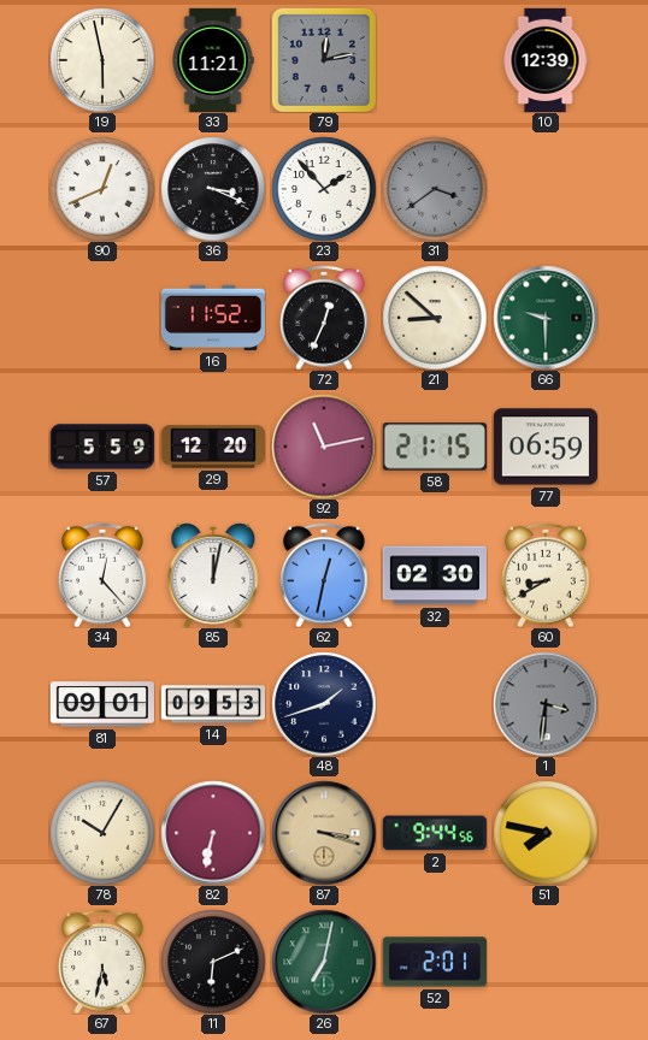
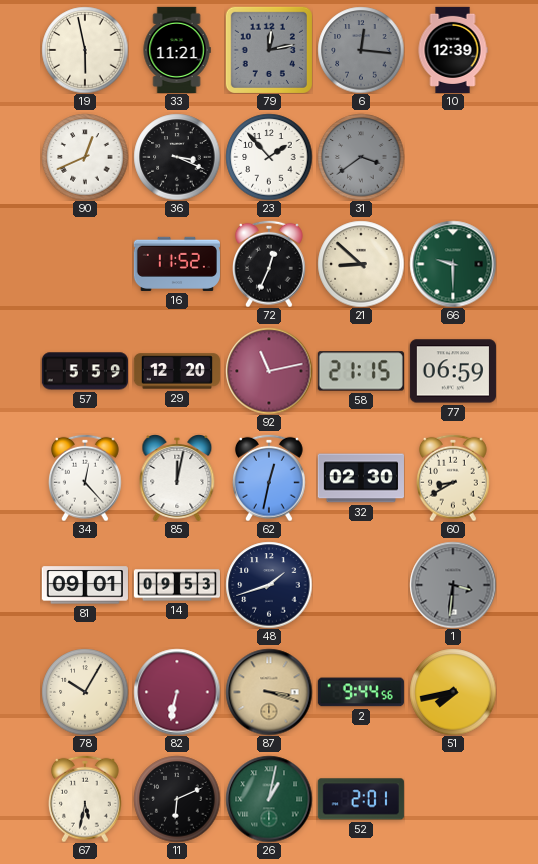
6: none -> 12:16
51: 7:47 -> 7:43
26: 7:02 -> 1:02
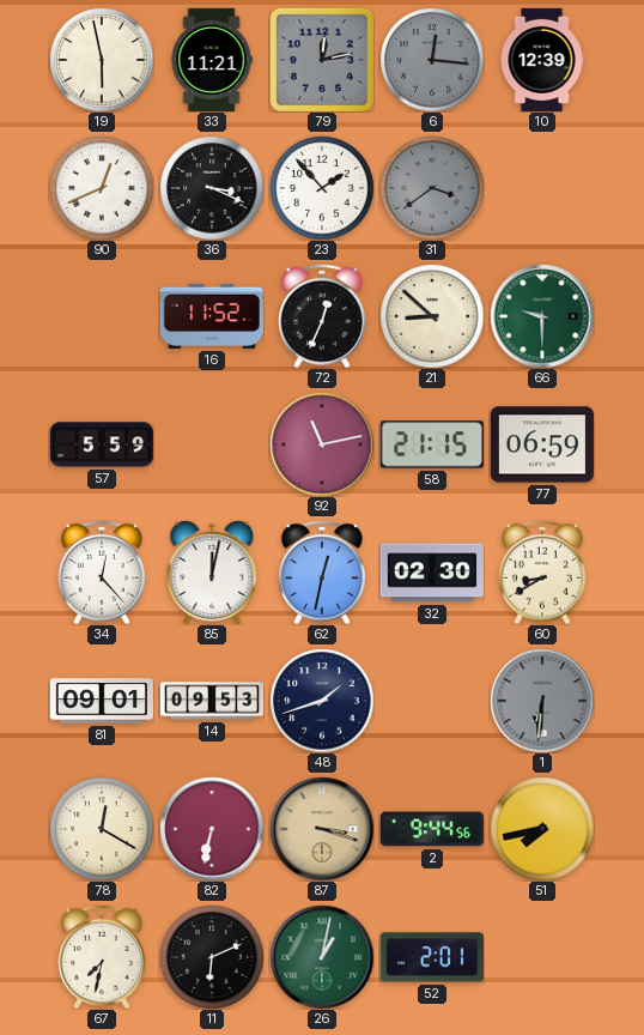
29: 12:20 -> none
1: 3:31 -> 6:31
78: 10:05 -> 12:20
67: 5:32 -> 7:32
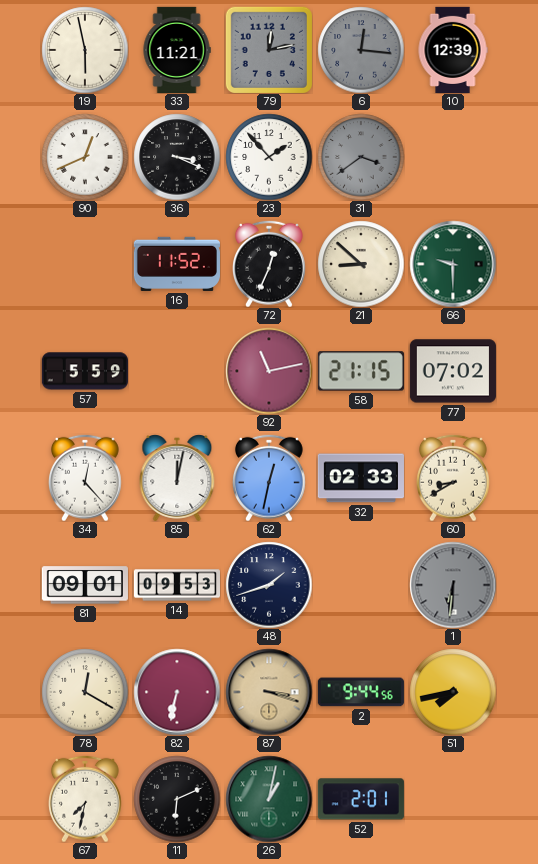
77: 06:59 -> 07:02
32: 02:30 -> 02:33
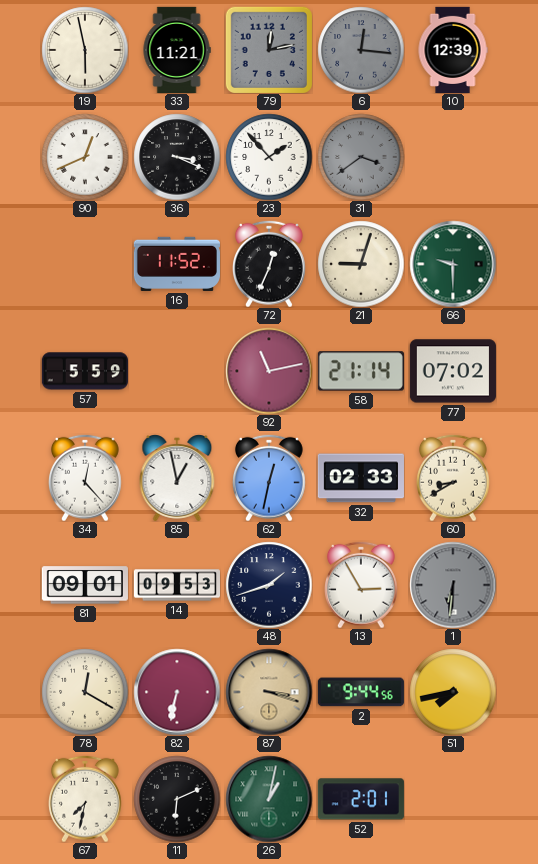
21: 8:52 -> 9:03
58: 21:15 -> 21:14
85: 12:02 -> 12:58
13: none -> 2:55
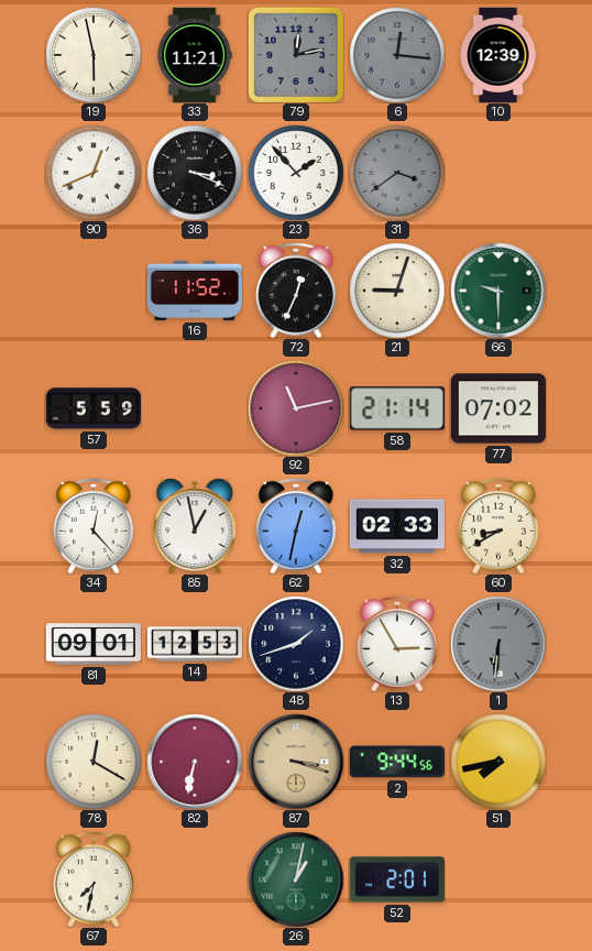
14: 09:53 -> 12:53
11: 6:11 -> none
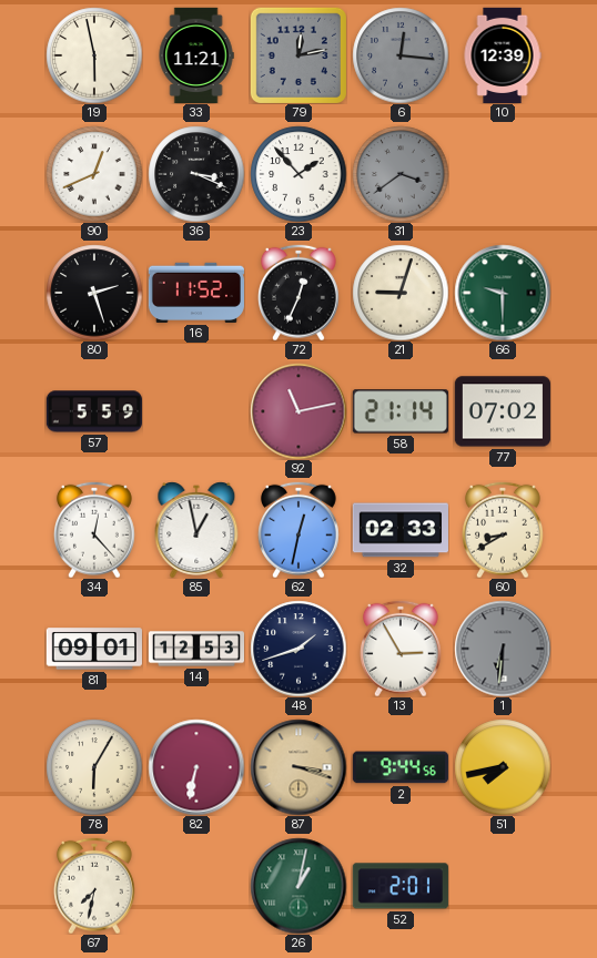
80: none -> 2:27
78: 12:20 -> 6:05
